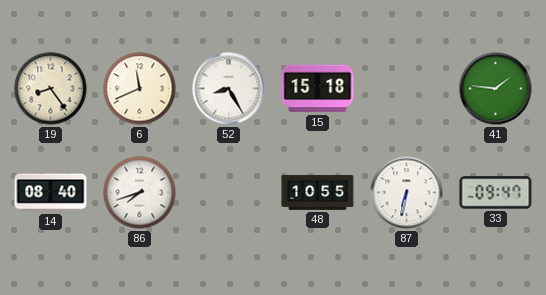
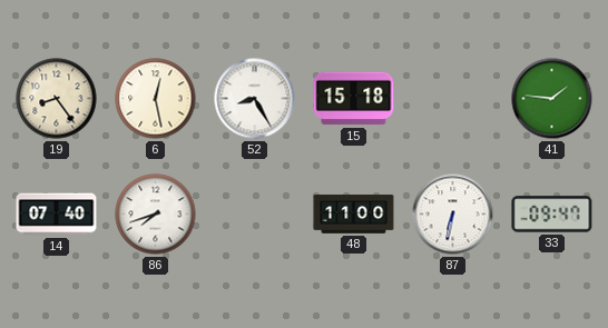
6: 11:41 -> 12:28
14: 08:40 -> 07:40
48: 10:55 -> 11:00
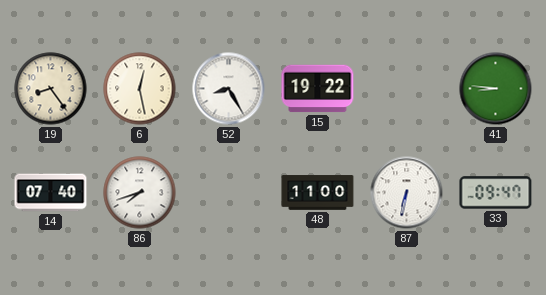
15: 15:18 -> 19:22
41: 1:46 -> 8:46
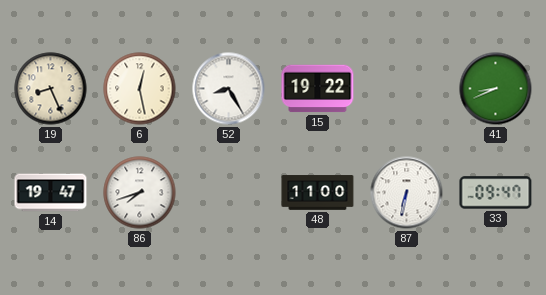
19: 8:24 -> 8:26
41: 8:46 -> 8:41
14: 07:40 -> 19:47
